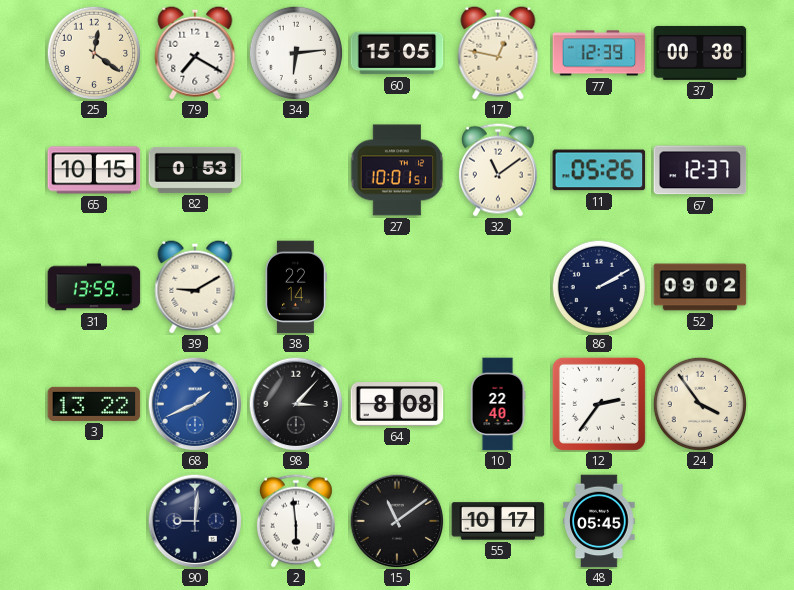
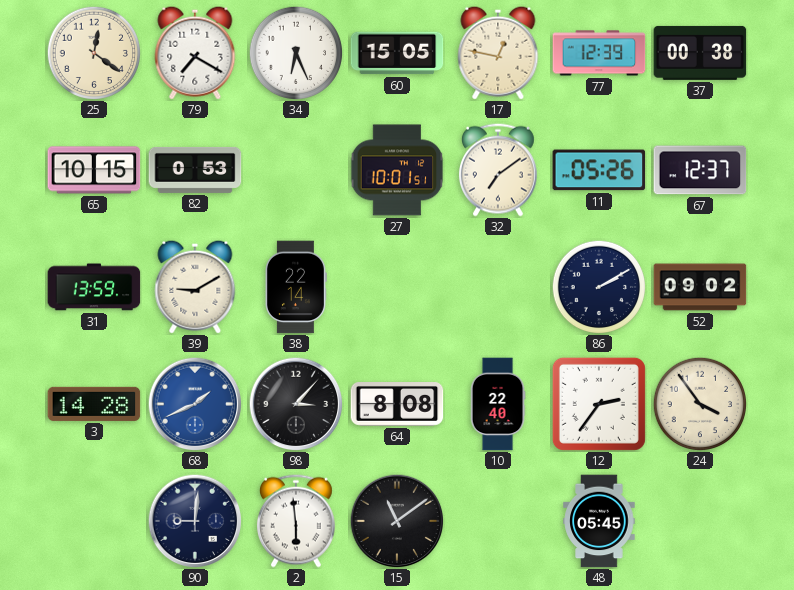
34: 6:14 -> 6:26
32: 11:09 -> 7:09
3: 13:22 -> 14:28
55: 10:17 -> none
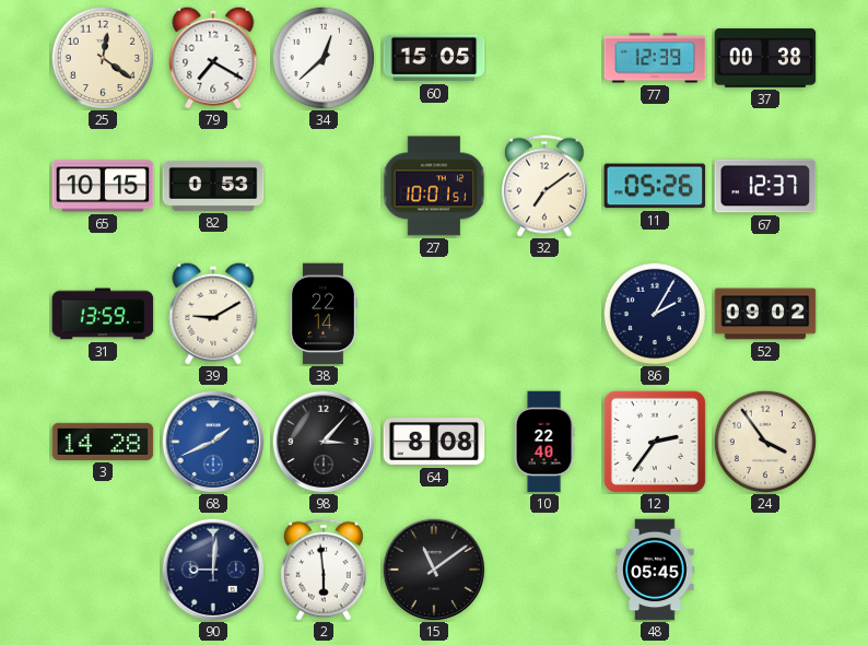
34: 6:26 -> 12:38
17: 12:47 -> none
86: 2:10 -> 2:05
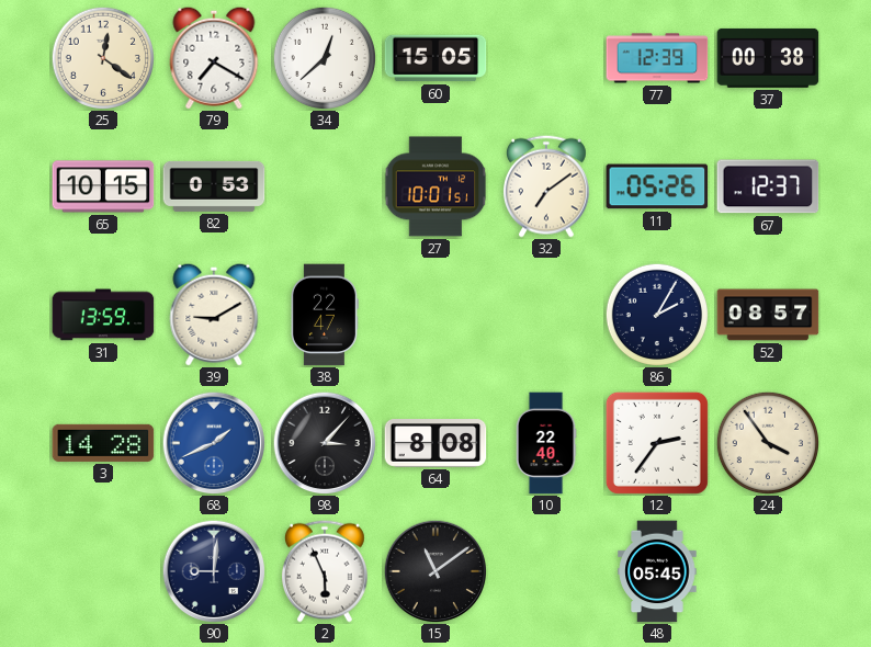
38: 22:14 -> 22:47
52: 09:02 -> 08:57
2: 5:59 -> 5:56
